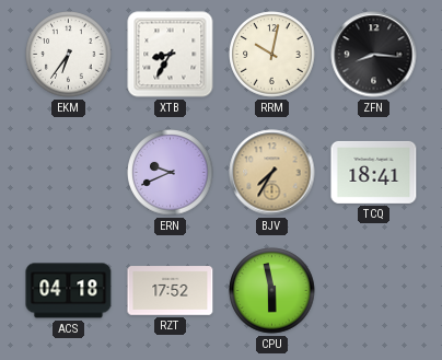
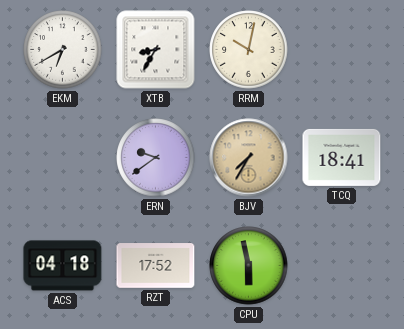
EKM: 6:36 -> 6:40
ZFN: 8:16 -> none
ERN: 9:41 -> 9:39
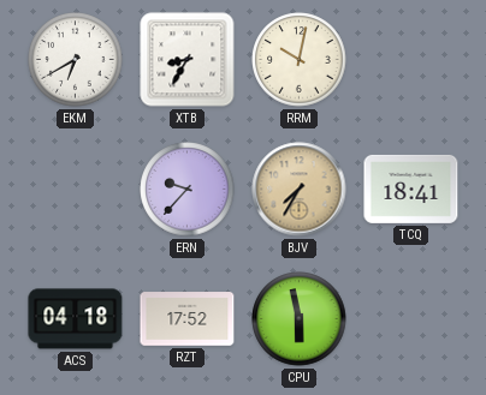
ERN: 9:39 -> 9:37
